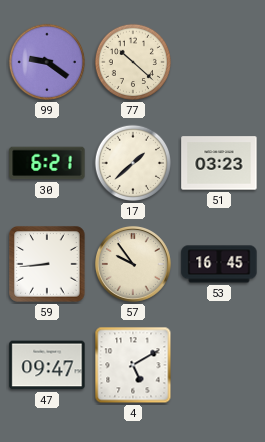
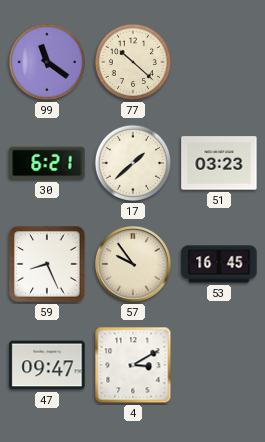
99: 9:21 -> 11:21
59: 8:44 -> 8:26
4: 5:10 -> 3:10
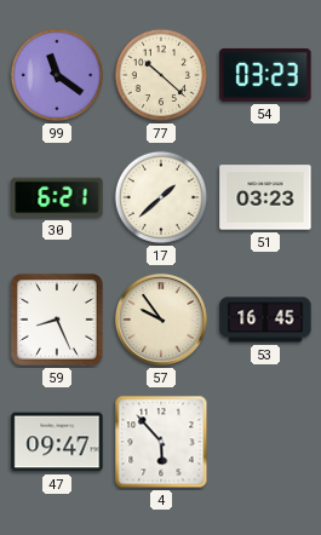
54: none -> 03:23
4: 3:10 -> 5:53
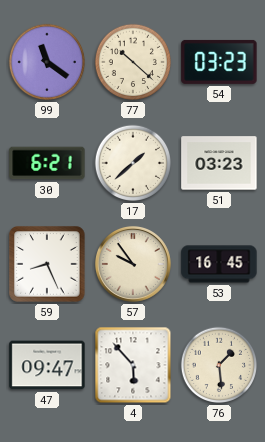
76: none -> 1:29
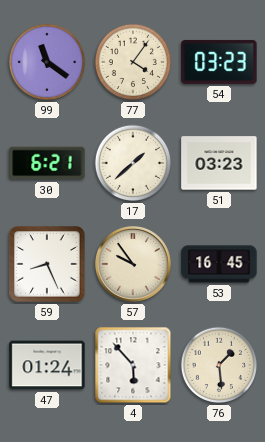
77: 10:22 -> 4:06
47: 09:47 -> 01:24
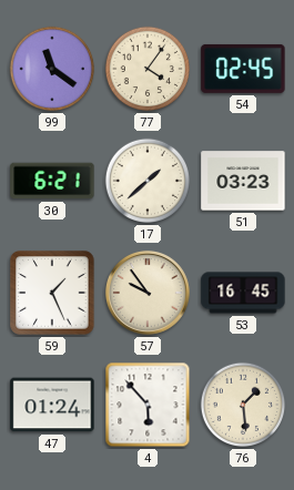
54: 03:23 -> 02:45
59: 8:26 -> 1:26
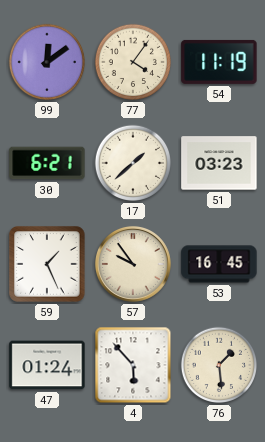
99: 11:21 -> 12:09
54: 02:45 -> 11:19
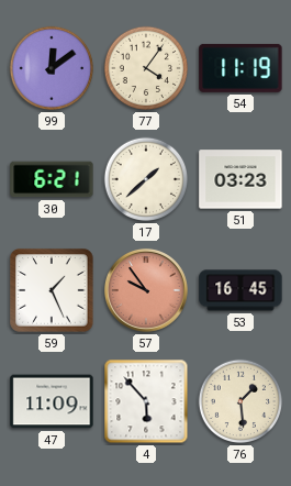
57 dial: cream -> salmon
47: 01:24 -> 11:09
